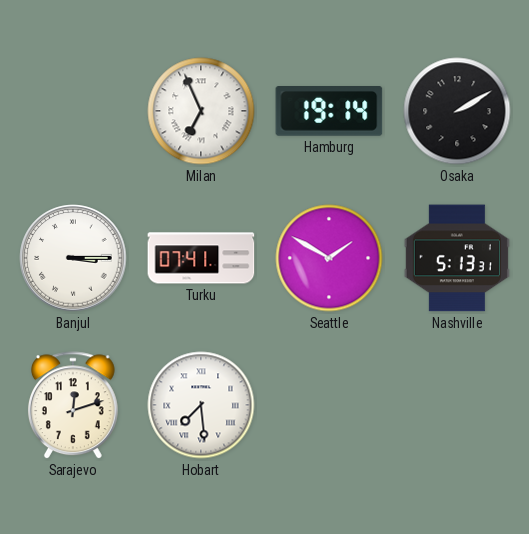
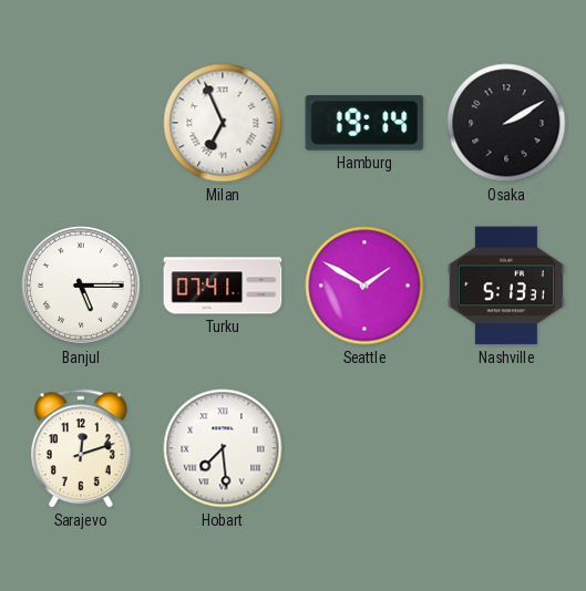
Banjul: 3:15 -> 5:15
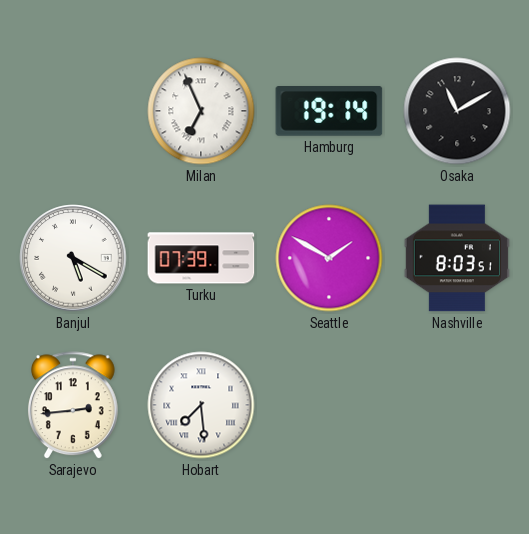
Osaka: 2:10 -> 11:10
Banjul: 5:15 -> 5:20
Turku: 07:41 -> 07:39
Nashville: 5:13 -> 8:03
Sarajevo: 12:12 -> 2:44
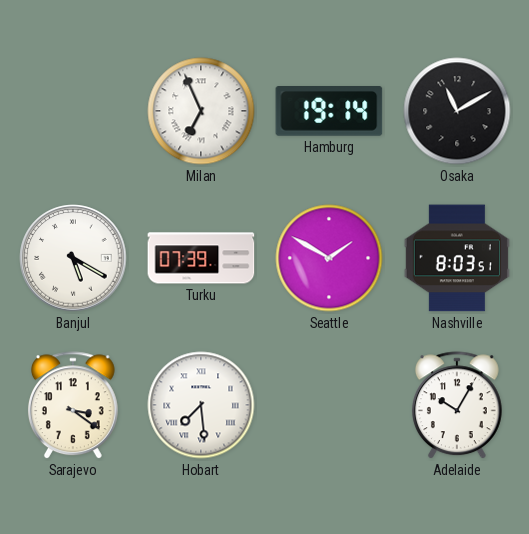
Sarajevo: 2:44 -> 3:21
Adelaide: none -> 10:05
